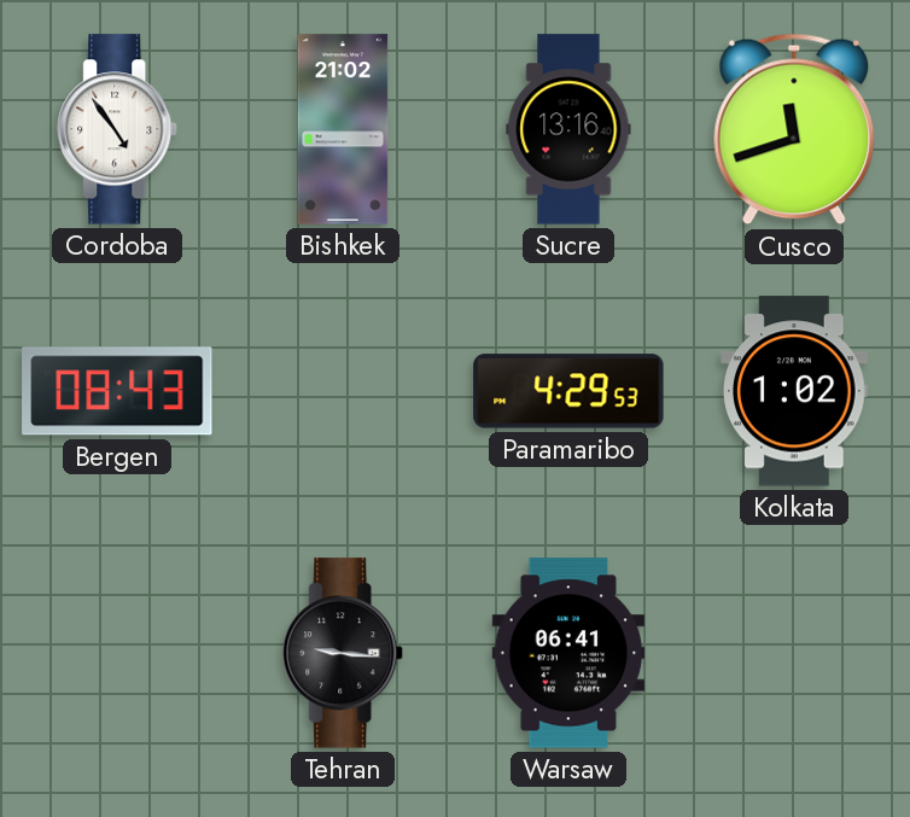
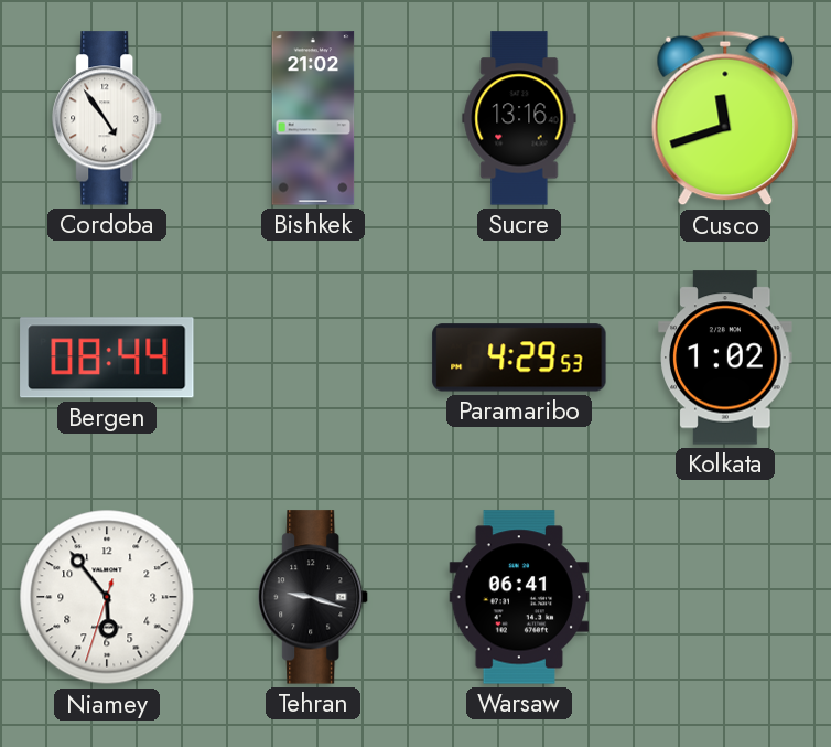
Bergen: 08:43 -> 08:44
Niamey: none -> 5:53
Tehran: 9:16 -> 9:18
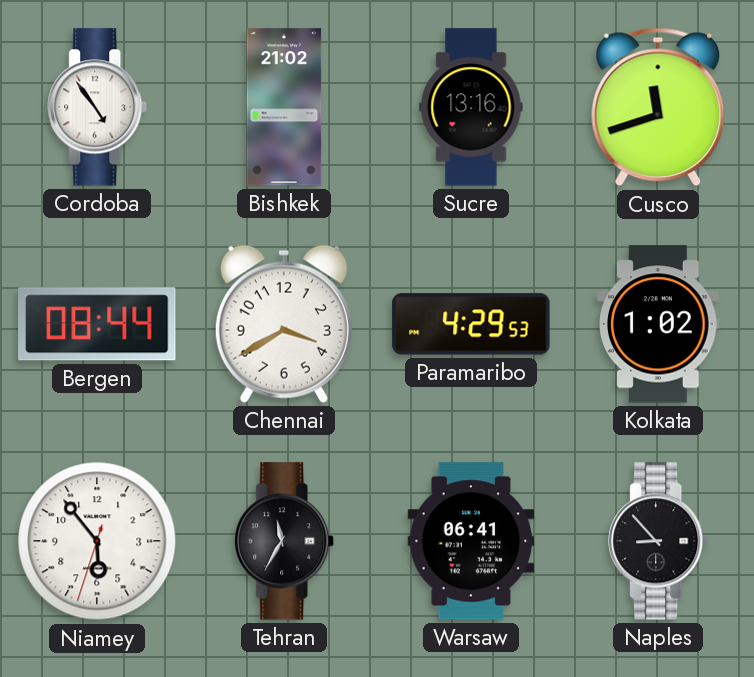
Chennai: none -> 3:40
Tehran: 9:18 -> 11:35
Naples: none -> 8:53
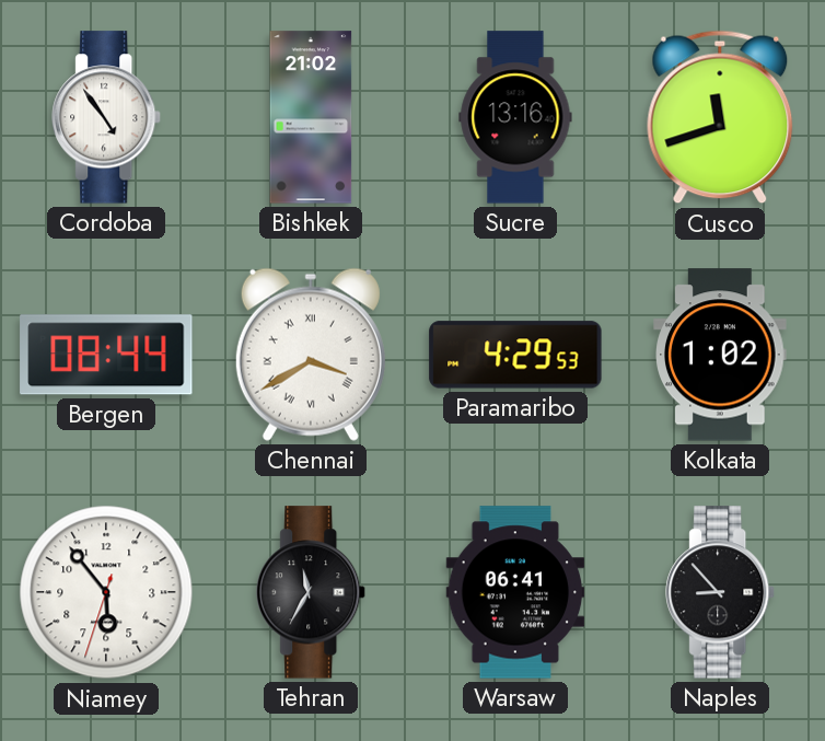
Chennai numerals: Arabic -> Roman
